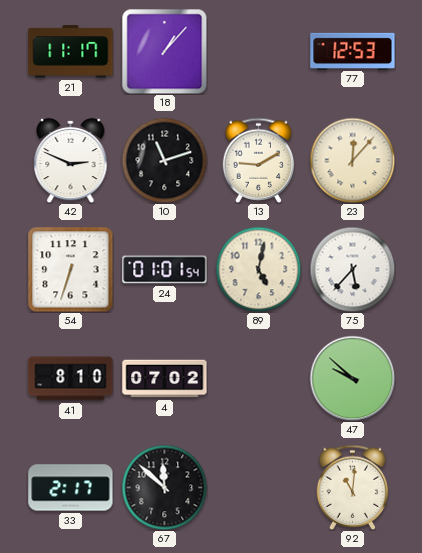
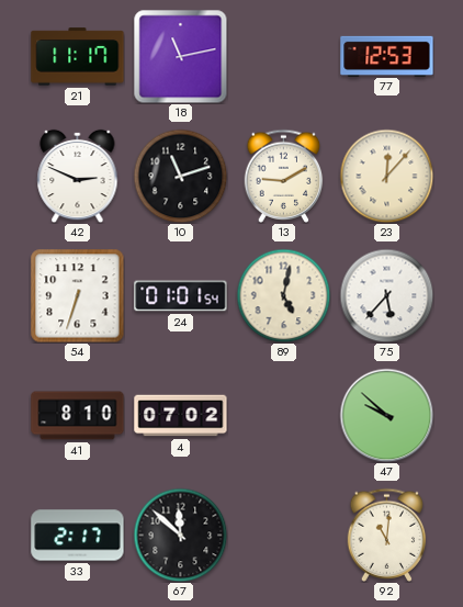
18: 1:07 -> 11:13
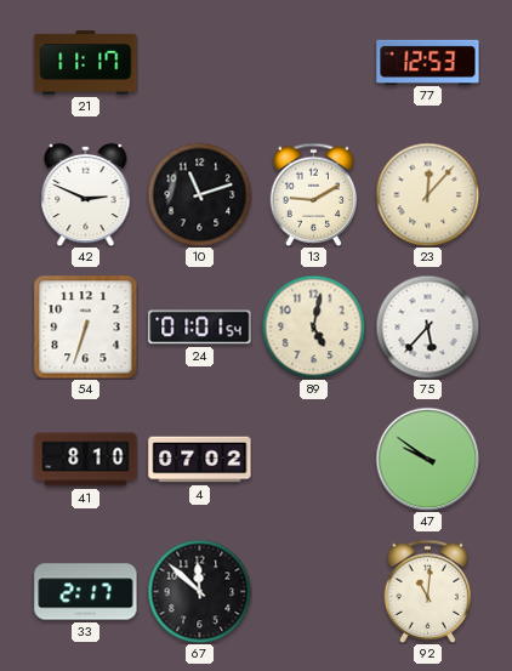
18: 11:13 -> none
47: 9:52 -> 9:51
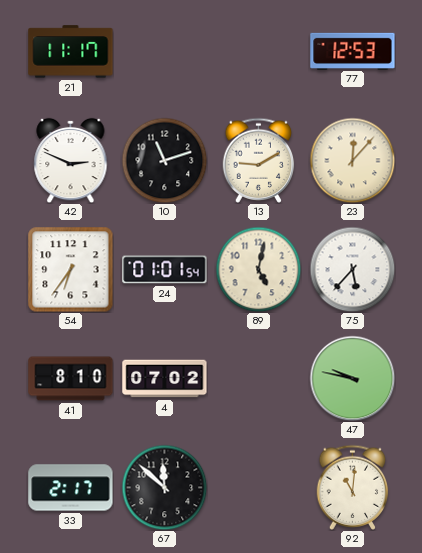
54: 6:33 -> 6:36
47: 9:51 -> 9:47
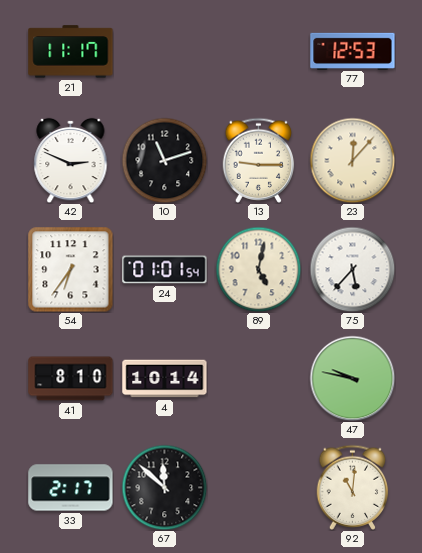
13: 9:10 -> 9:15
4: 07:02 -> 10:14
